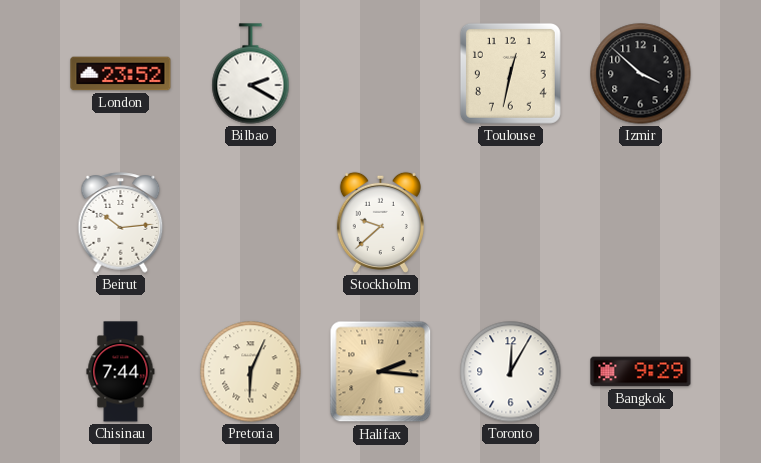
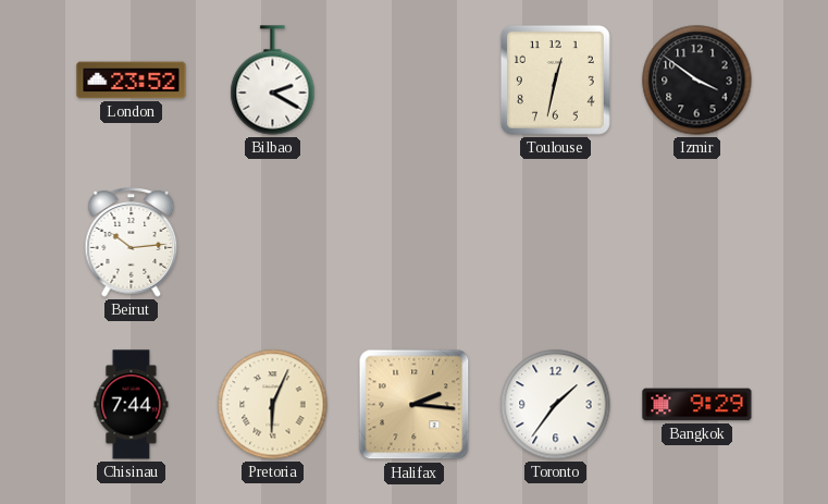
Izmir: 3:52 -> 3:51
Stockholm: 9:38 -> none
Toronto: 12:05 -> 1:36
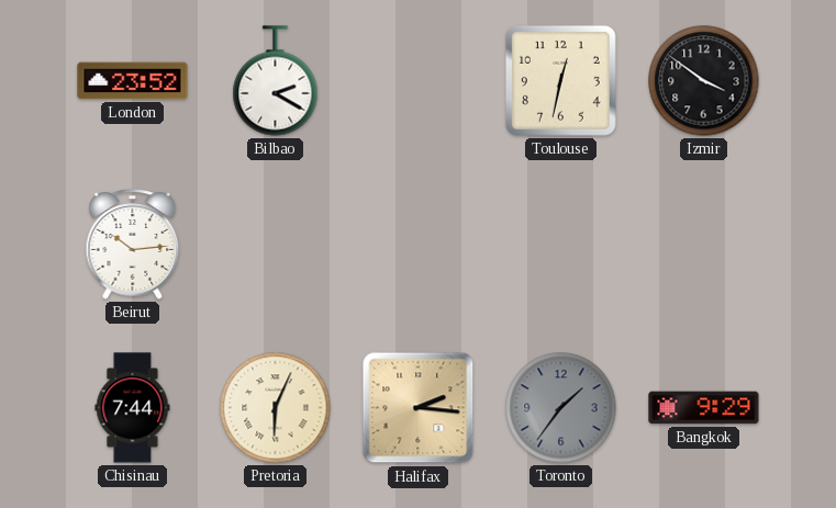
Toronto dial: white -> grey
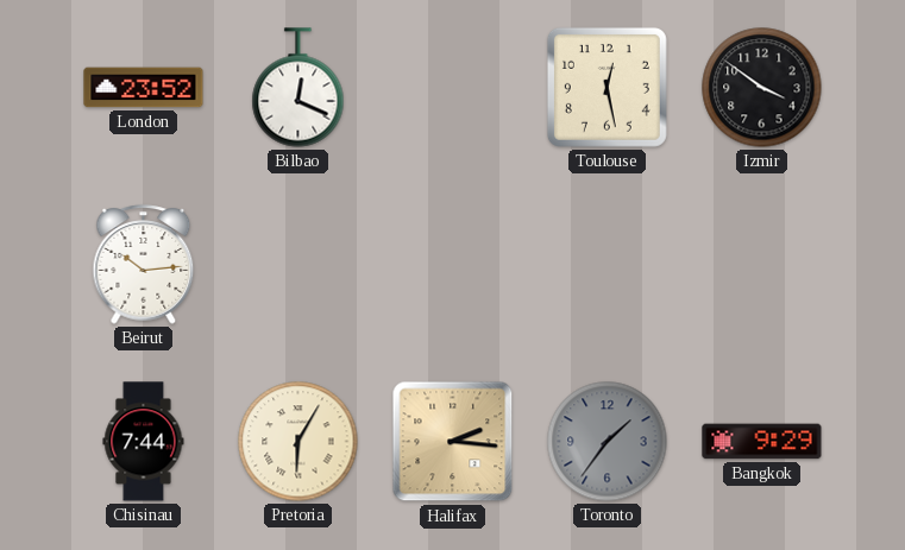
Bilbao: 2:20 -> 12:19
Toulouse: 12:32 -> 12:28
Pretoria: 6:04 -> 6:05
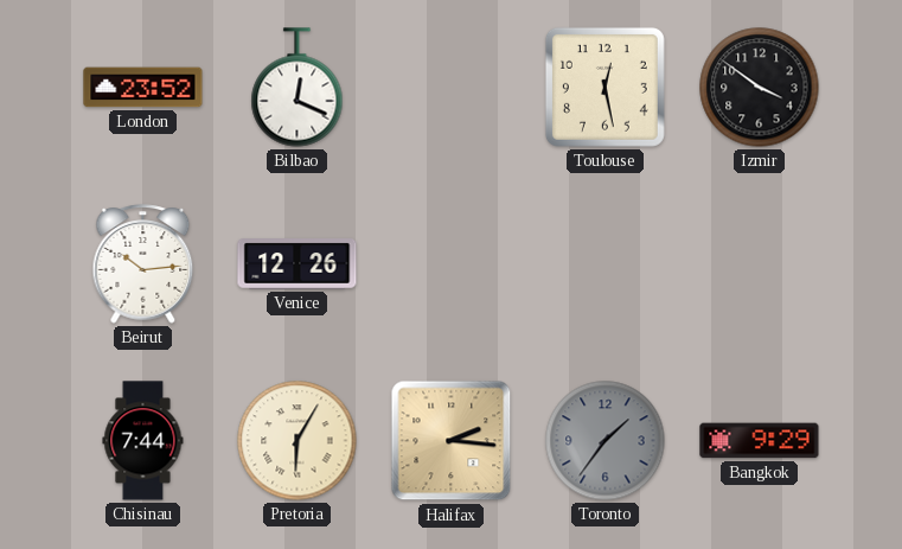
Venice: none -> 12:26
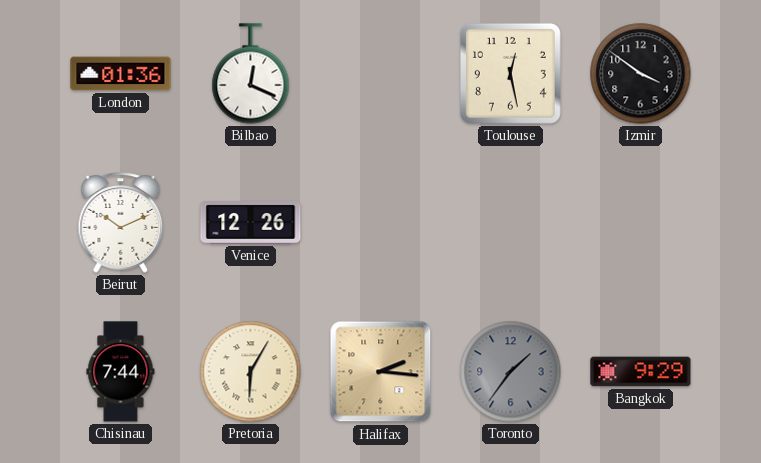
London: 23:52 -> 01:36
Beirut: 10:14 -> 10:11
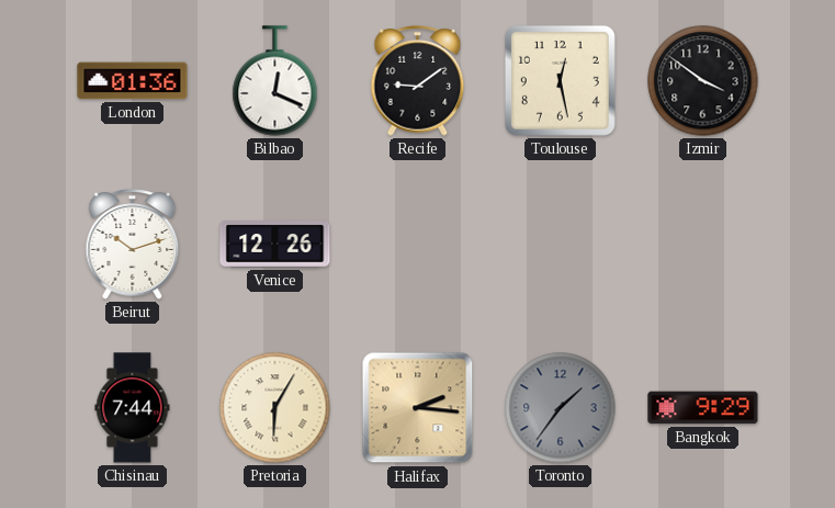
Recife: none -> 9:09
Beirut: 10:11 -> 10:12
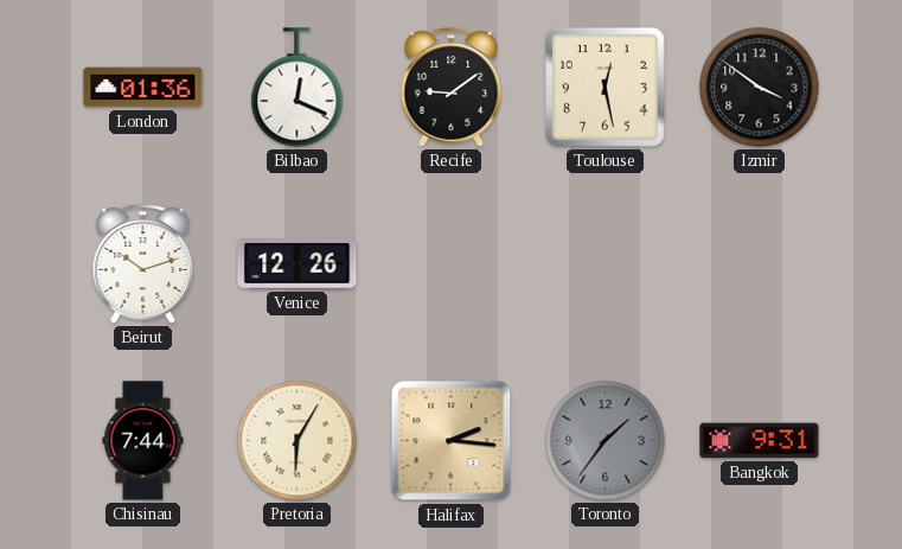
Bangkok: 9:29 -> 9:31
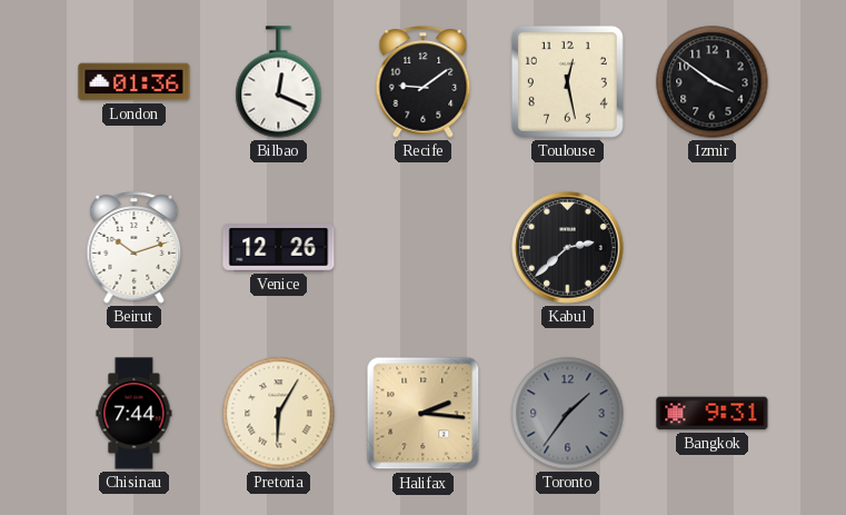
Kabul: none -> 2:38
